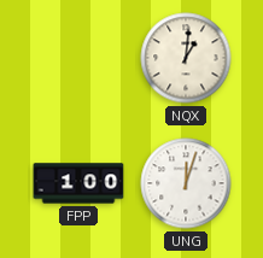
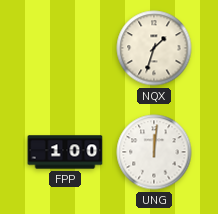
NQX: 1:01 -> 1:33
UNG: 12:03 -> 12:01
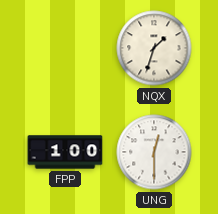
UNG: 12:01 -> 12:30
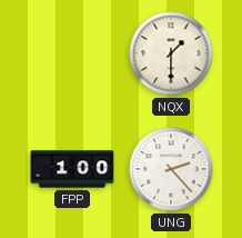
NQX: 1:33 -> 1:30
UNG: 12:30 -> 2:23
